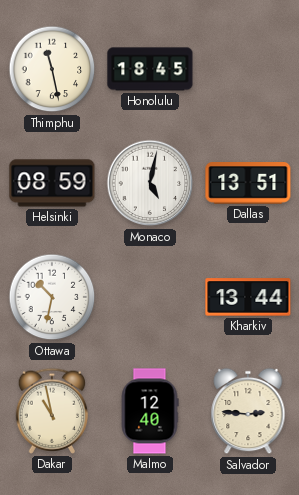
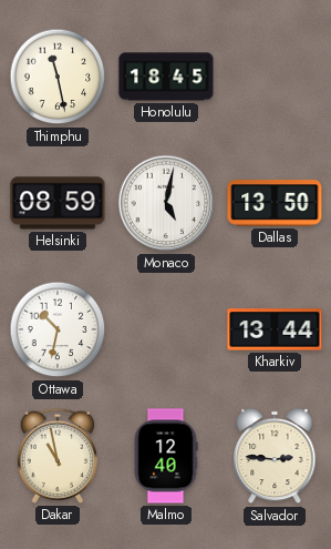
Dallas: 13:51 -> 13:50
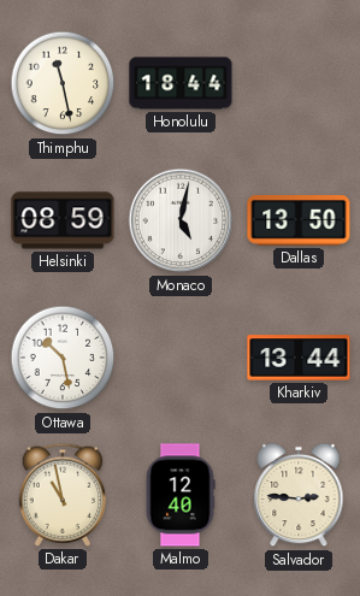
Honolulu: 18:45 -> 18:44
Ottawa: 10:32 -> 10:28
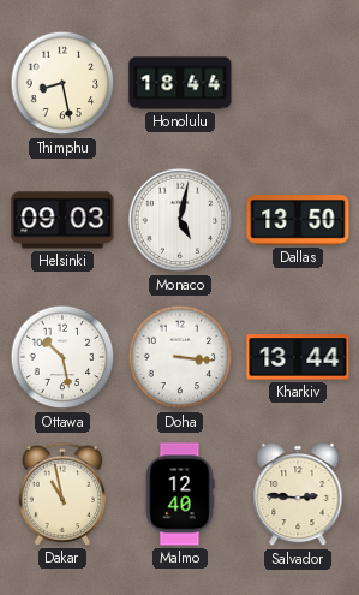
Thimphu: 11:28 -> 8:28
Helsinki: 08:59 -> 09:03
Doha: none -> 3:16
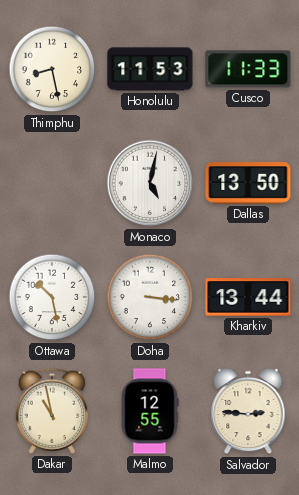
Honolulu: 18:44 -> 11:53
Cusco: none -> 11:33
Helsinki: 09:03 -> none
Malmo: 12:40 -> 12:55
